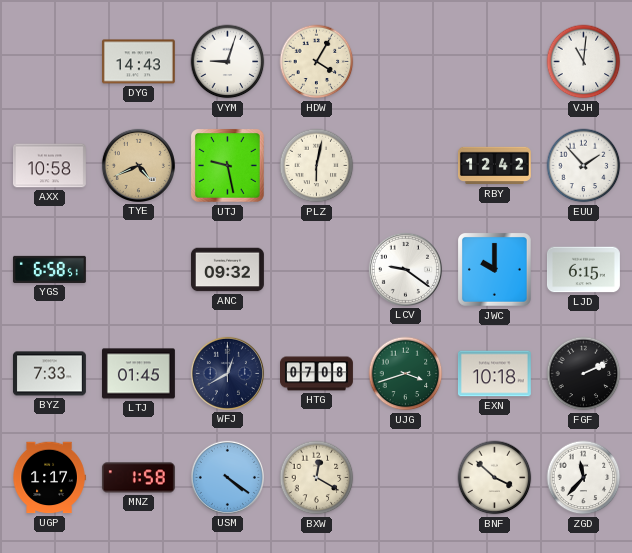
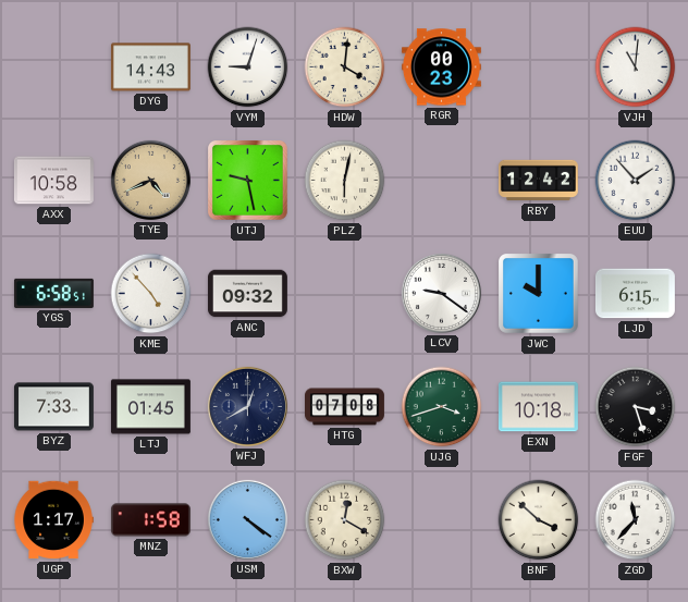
HDW: 4:05 -> 4:01
RGR: none -> 00:23
KME: none -> 4:53
FGF: 2:11 -> 3:27
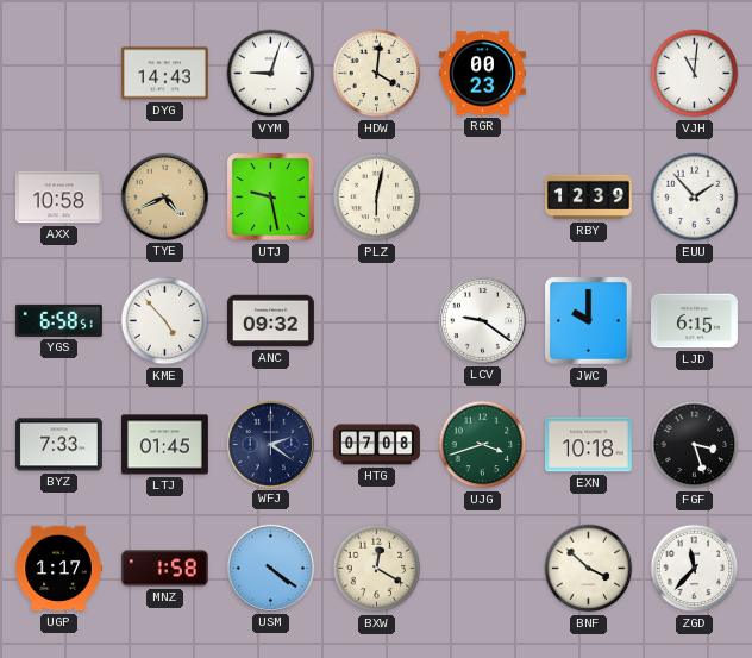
RBY: 12:42 -> 12:39
WFJ: 12:40 -> 2:21
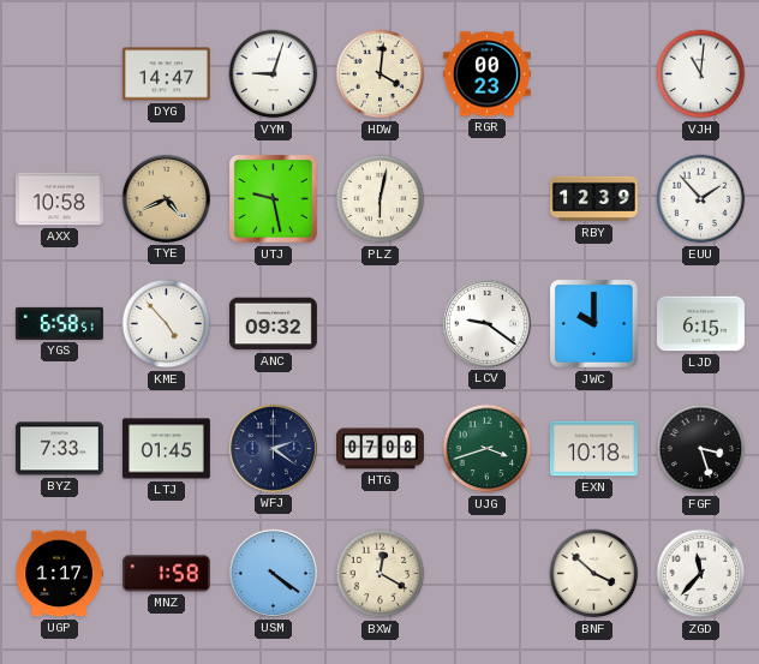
DYG: 14:43 -> 14:47
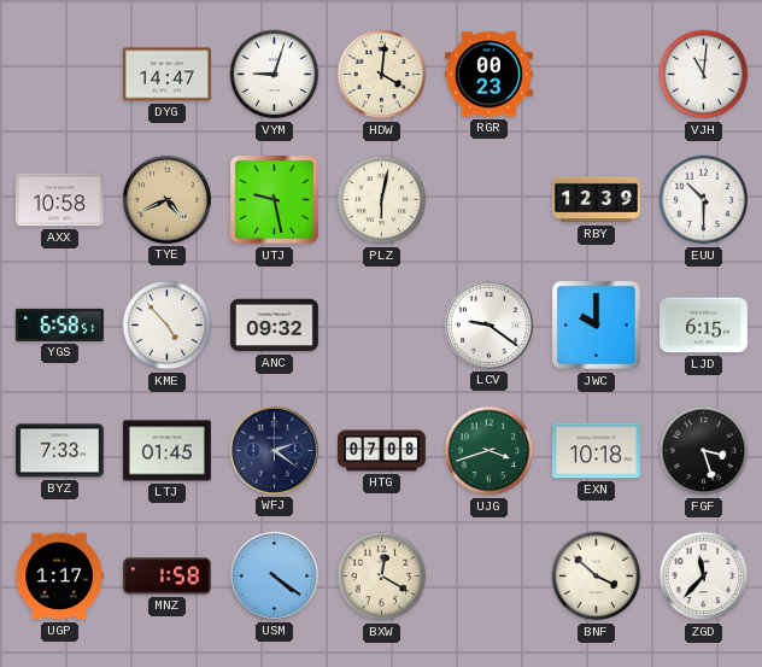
EUU: 1:53 -> 10:30
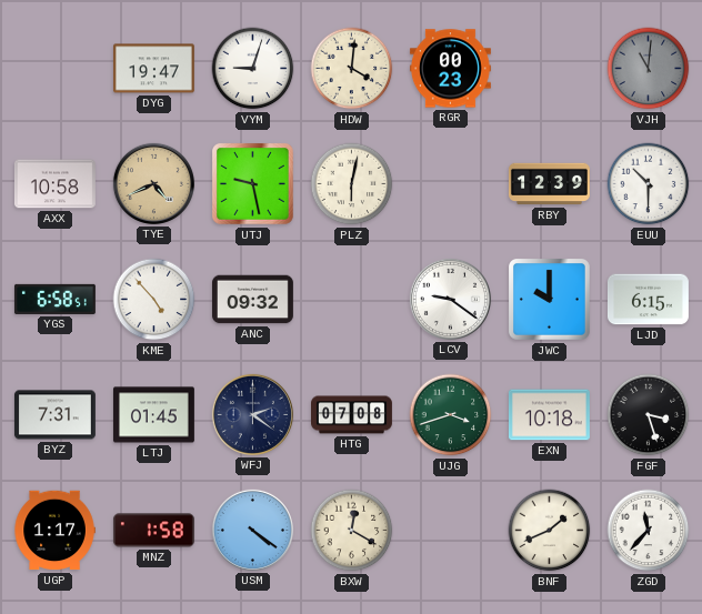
DYG: 14:47 -> 19:47
VJH dial: white -> grey
BYZ: 7:33 -> 7:31
BNF: 3:52 -> 1:41
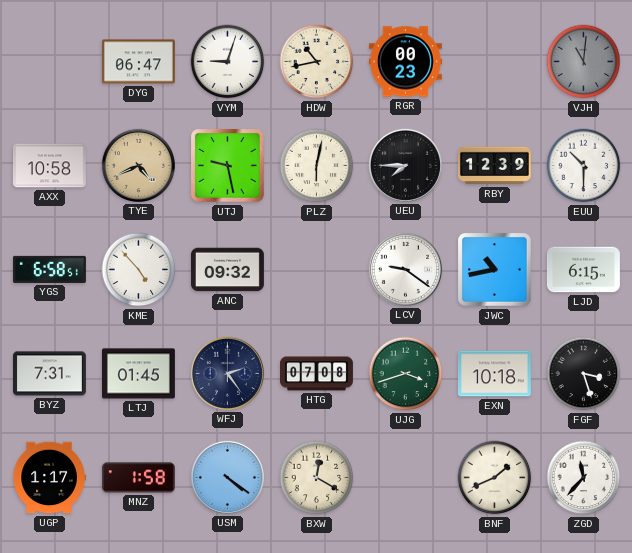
DYG: 19:47 -> 06:47
HDW: 4:01 -> 10:43
UEU: none -> 7:45
JWC: 10:00 -> 10:43
WFJ: 2:21 -> 2:24
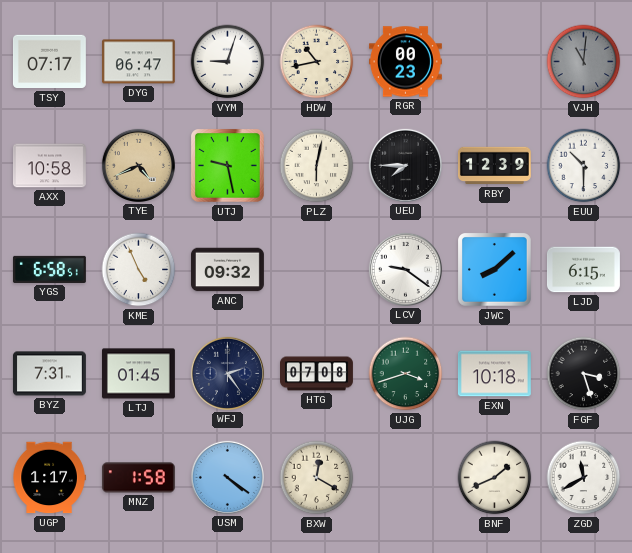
TSY: none -> 07:17
KME: 4:53 -> 4:56
JWC: 10:43 -> 8:08
ZGD: 11:37 -> 11:40
